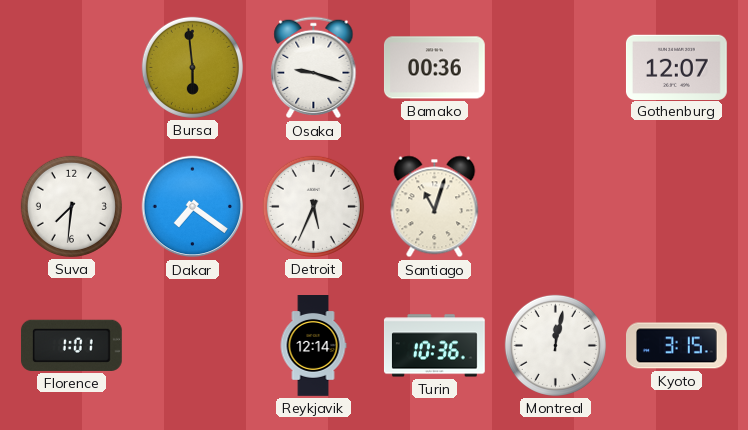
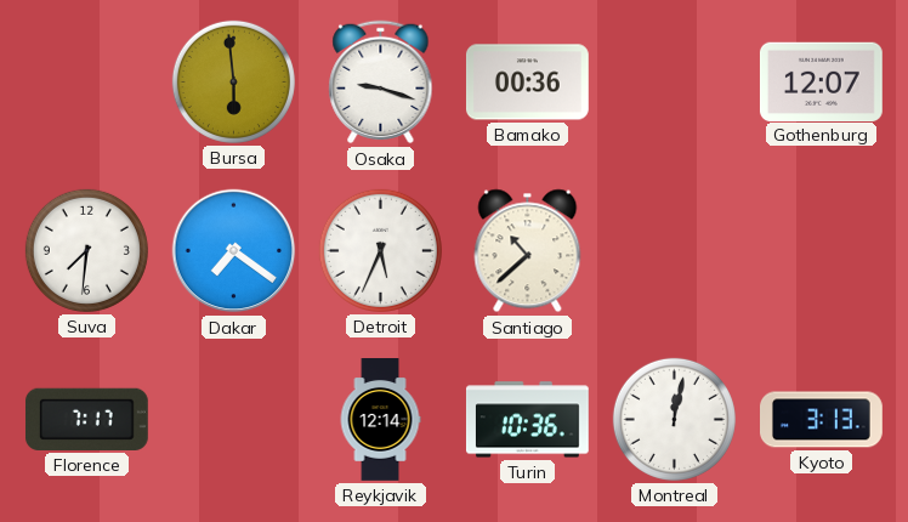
Santiago: 11:03 -> 10:38
Florence: 1:01 -> 7:17
Kyoto: 3:15 -> 3:13
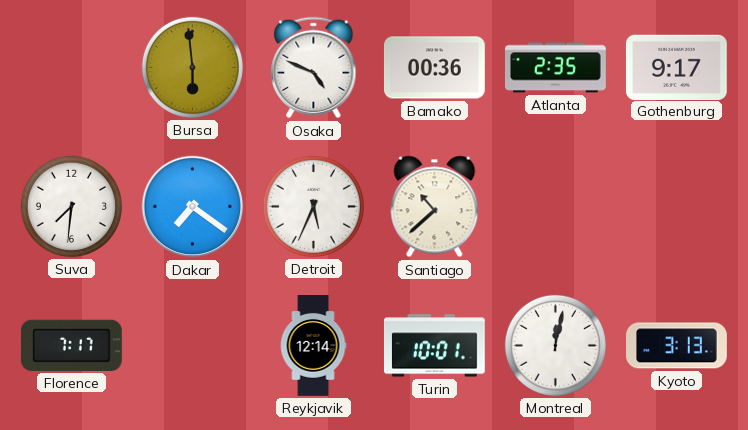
Osaka: 9:18 -> 4:49
Atlanta: none -> 2:35
Gothenburg: 12:07 -> 9:17
Turin: 10:36 -> 10:01
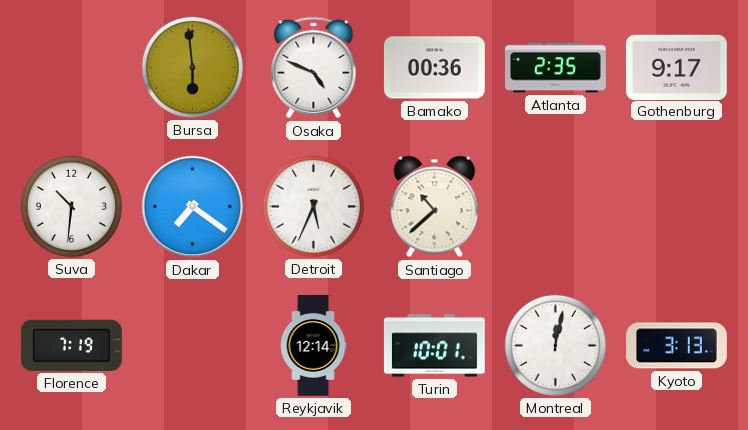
Suva: 7:31 -> 10:31
Florence: 7:17 -> 7:19
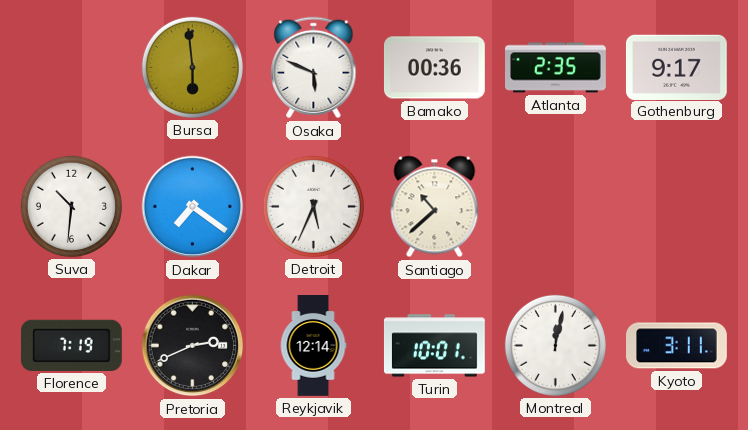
Osaka: 4:49 -> 5:49
Pretoria: none -> 2:41
Kyoto: 3:13 -> 3:11
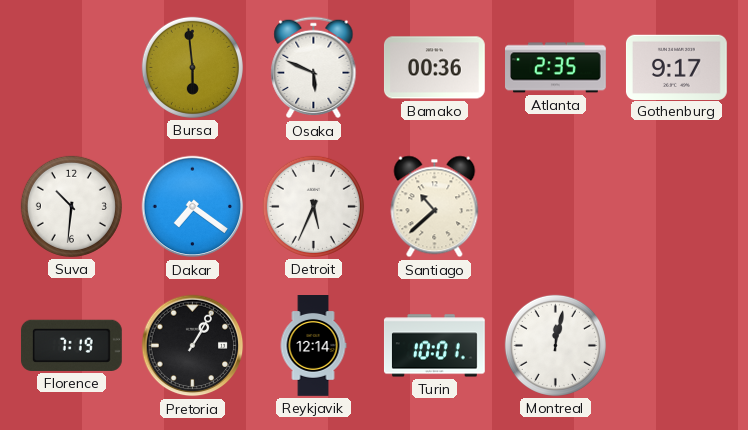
Pretoria: 2:41 -> 1:05
Kyoto: 3:11 -> none
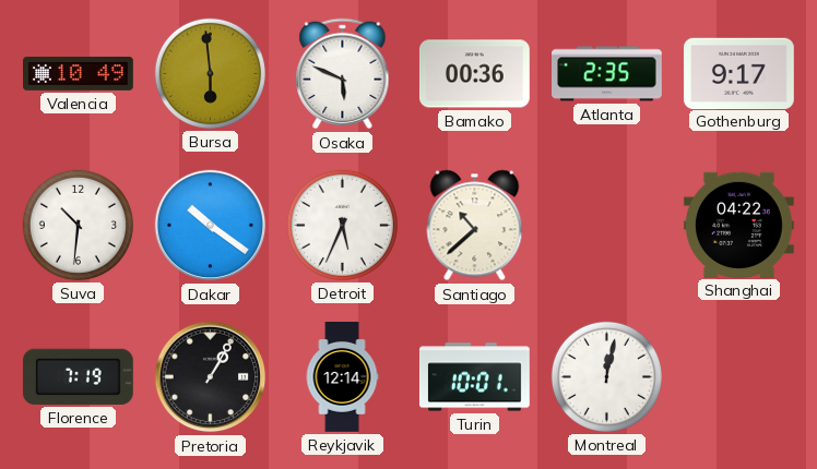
Valencia: none -> 10:49
Dakar: 7:21 -> 10:21
Shanghai: none -> 04:22
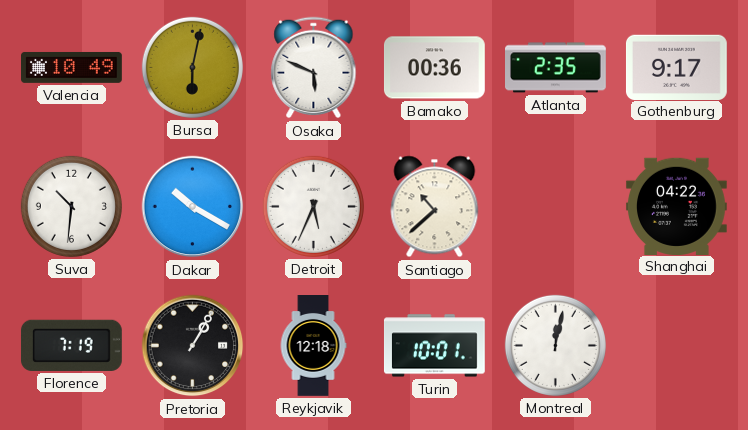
Bursa: 5:59 -> 6:02
Dakar: 10:21 -> 10:20
Reykjavik: 12:14 -> 12:18
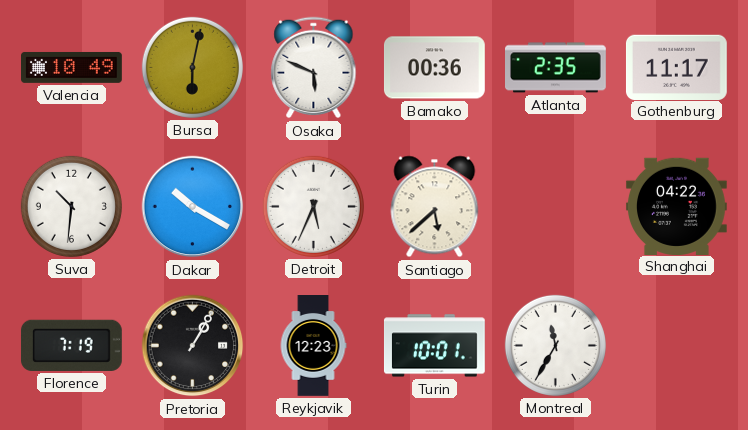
Gothenburg: 9:17 -> 11:17
Santiago: 10:38 -> 5:38
Reykjavik: 12:18 -> 12:23
Montreal: 12:02 -> 11:35
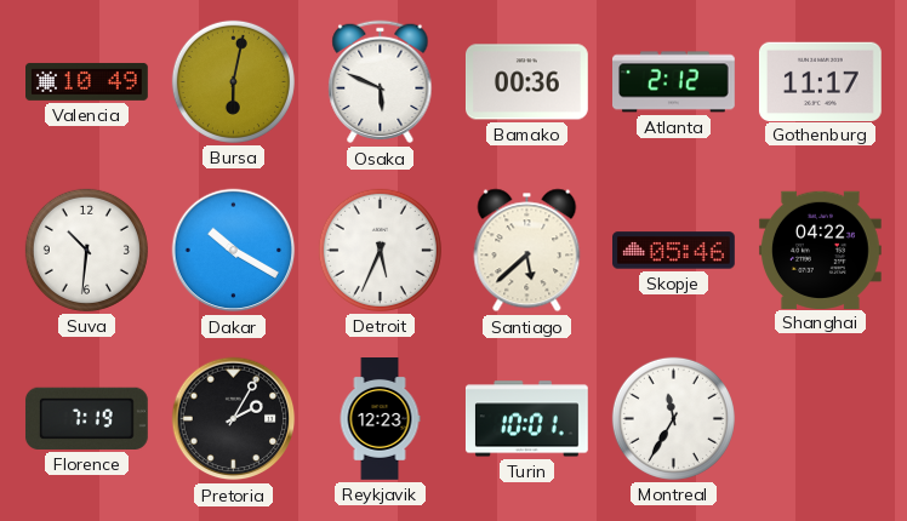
Atlanta: 2:35 -> 2:12
Skopje: none -> 05:46
Pretoria: 1:05 -> 2:05
